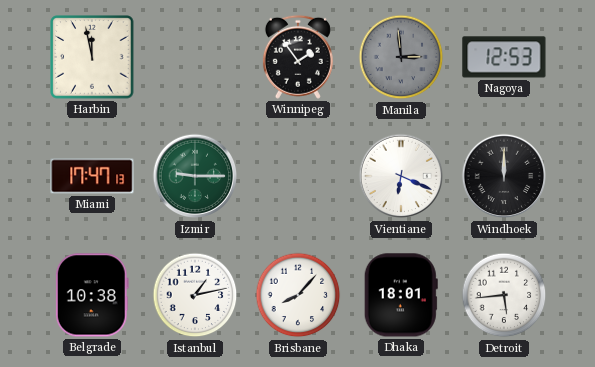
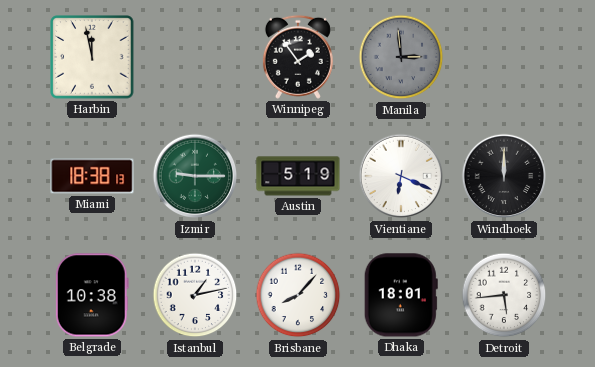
Nagoya: 12:53 -> none
Miami: 17:47 -> 18:38
Austin: none -> 5:19
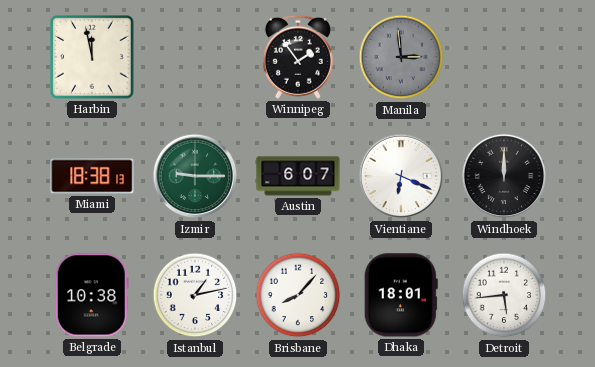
Austin: 5:19 -> 6:07
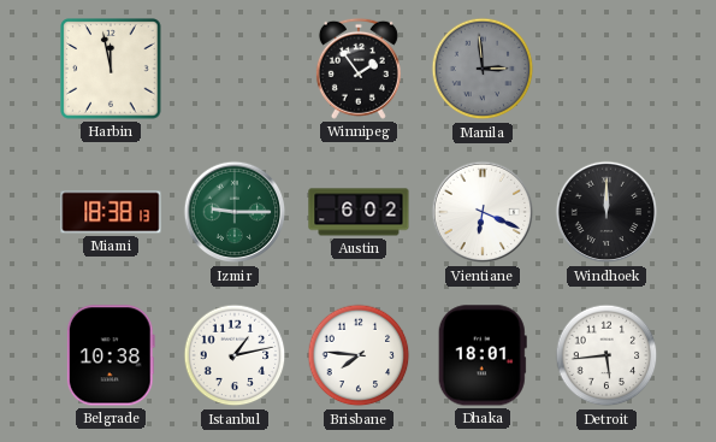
Austin: 6:07 -> 6:02
Brisbane: 8:07 -> 7:46
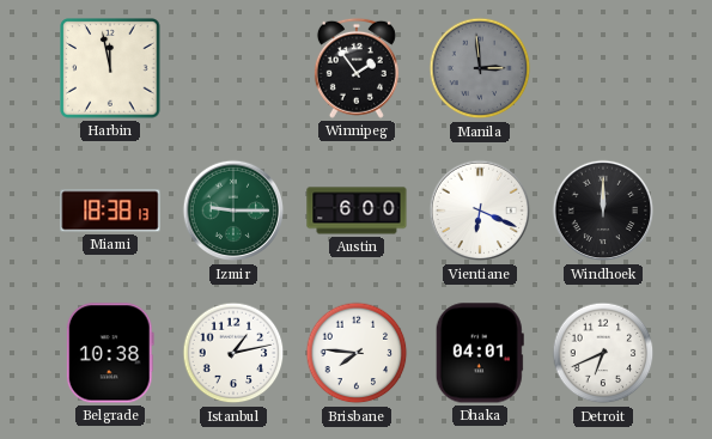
Austin: 6:02 -> 6:00
Dhaka: 18:01 -> 04:01
Detroit: 5:44 -> 6:41
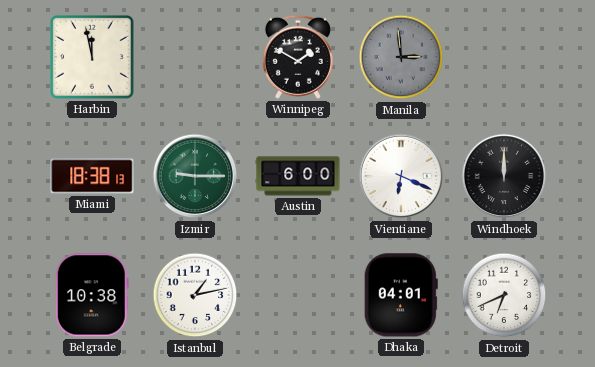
Winnipeg: 1:54 -> 1:50
Brisbane: 7:46 -> none
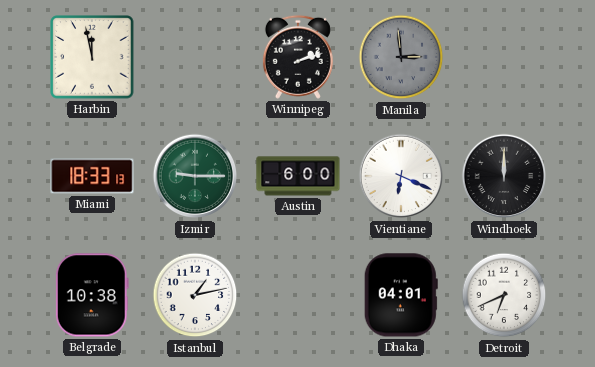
Winnipeg: 1:50 -> 2:12
Miami: 18:38 -> 18:33
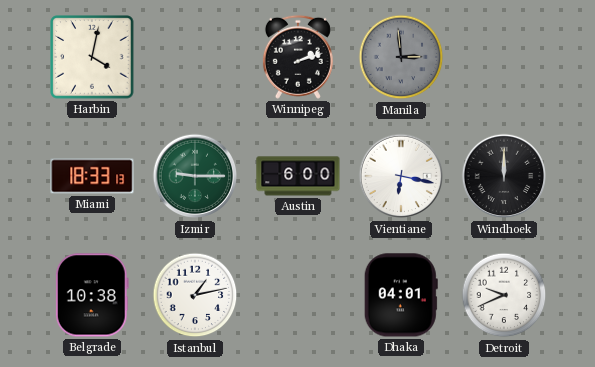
Harbin: 11:58 -> 4:02
Vientiane: 6:19 -> 6:17
Detroit: 6:41 -> 9:41
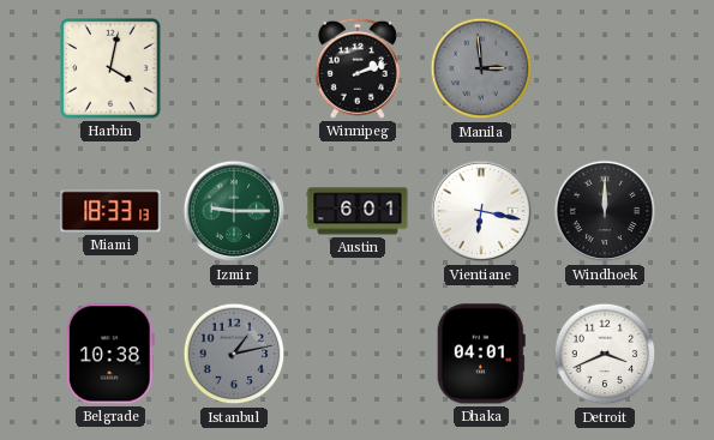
Austin: 6:00 -> 6:01
Istanbul dial: white -> grey
Detroit: 9:41 -> 3:41
